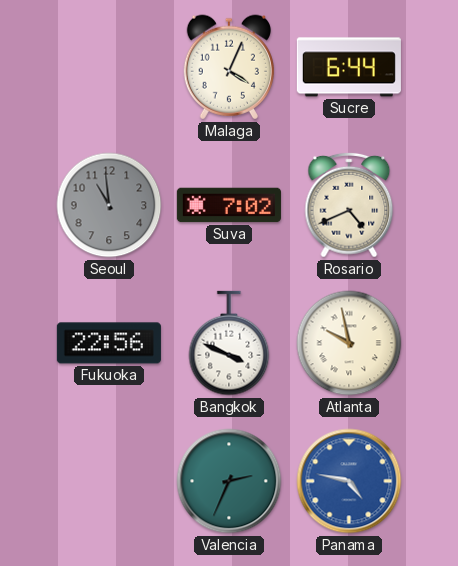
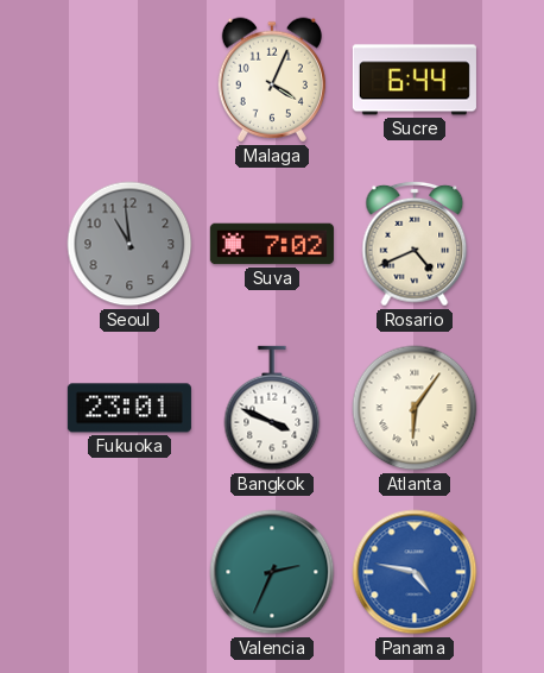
Fukuoka: 22:56 -> 23:01
Atlanta: 9:58 -> 6:06
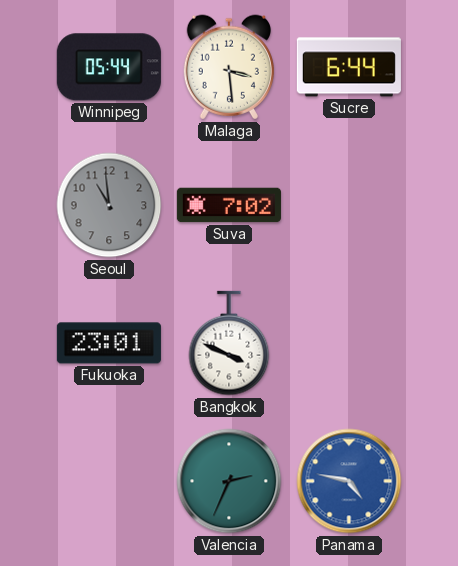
Winnipeg: none -> 05:44
Malaga: 4:04 -> 3:29
Rosario: 4:41 -> none
Atlanta: 6:06 -> none
